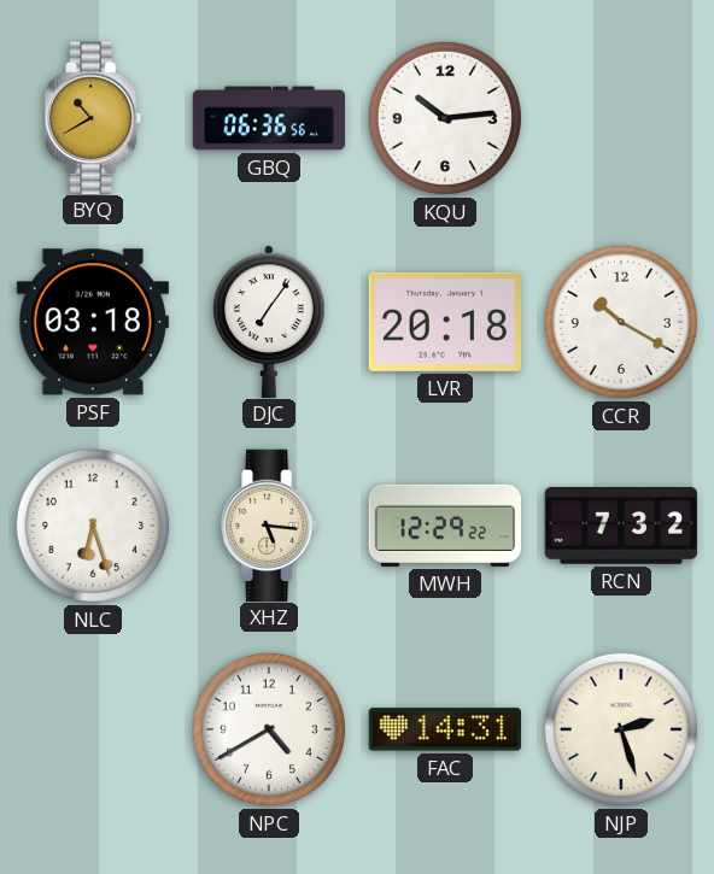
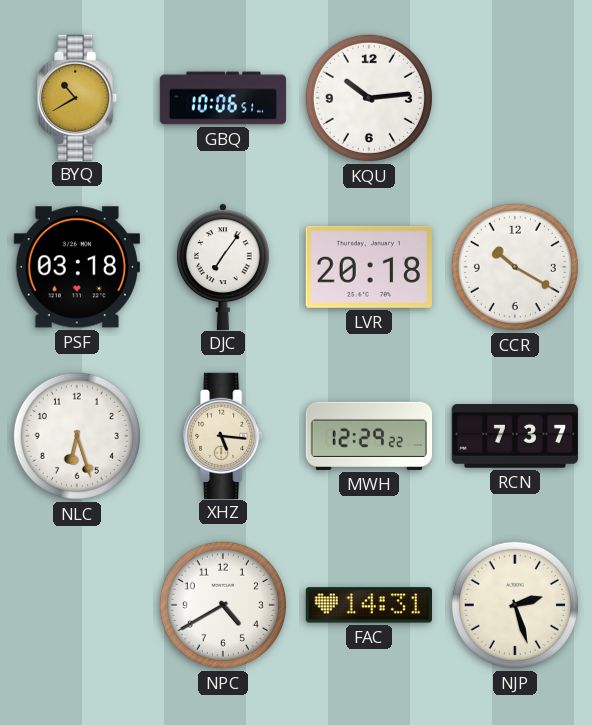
GBQ: 06:36 -> 10:06
RCN: 7:32 -> 7:37
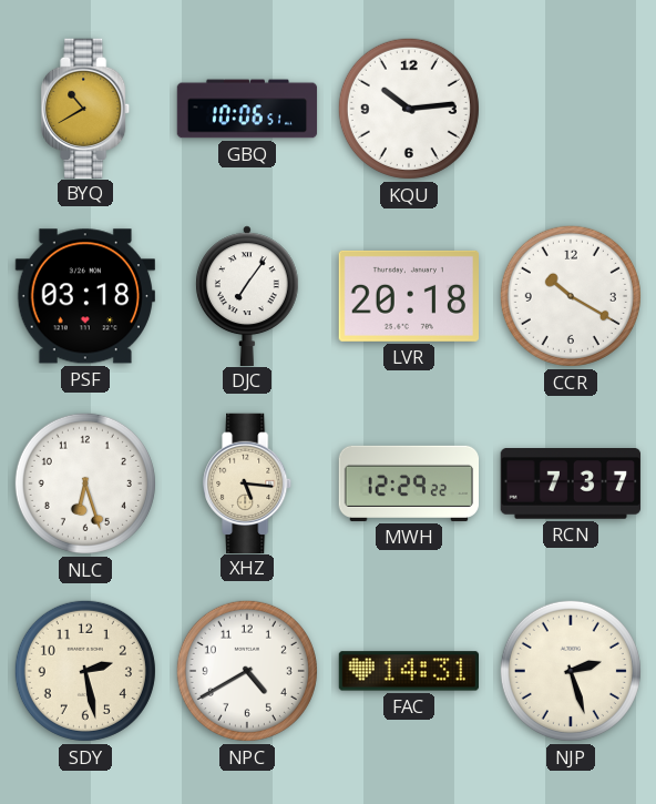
SDY: none -> 2:28
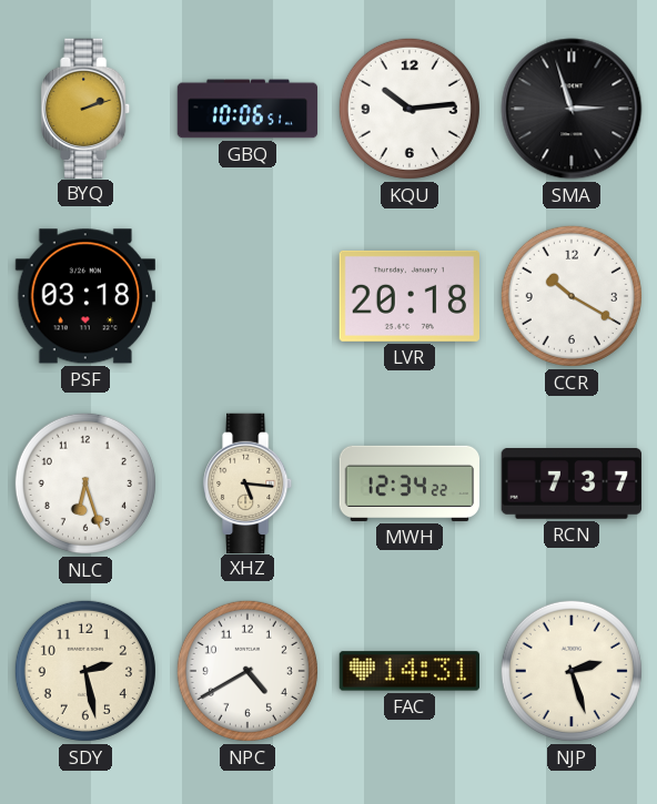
BYQ: 10:40 -> 2:12
SMA: none -> 2:57
DJC: 7:06 -> none
MWH: 12:29 -> 12:34
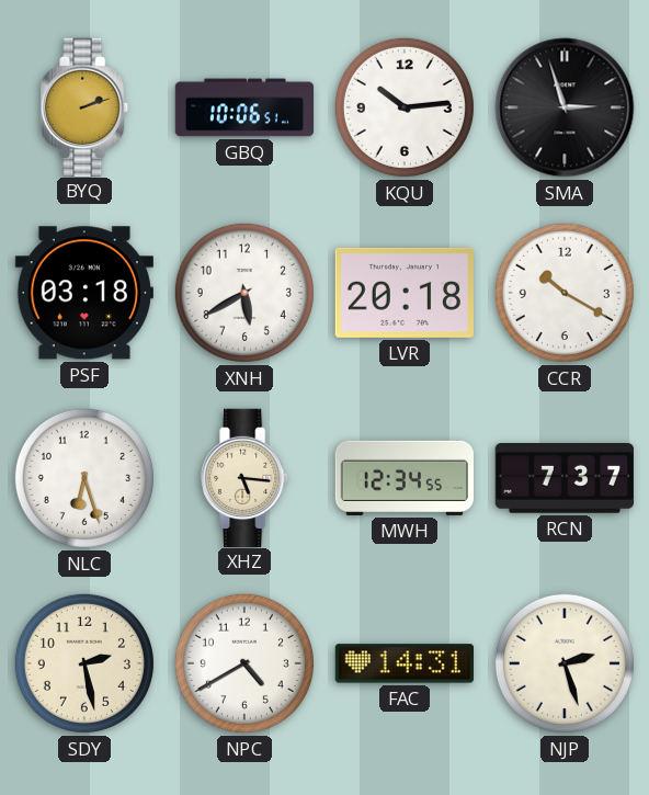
XNH: none -> 5:40
MWH: 12:34:22 -> 12:34:55
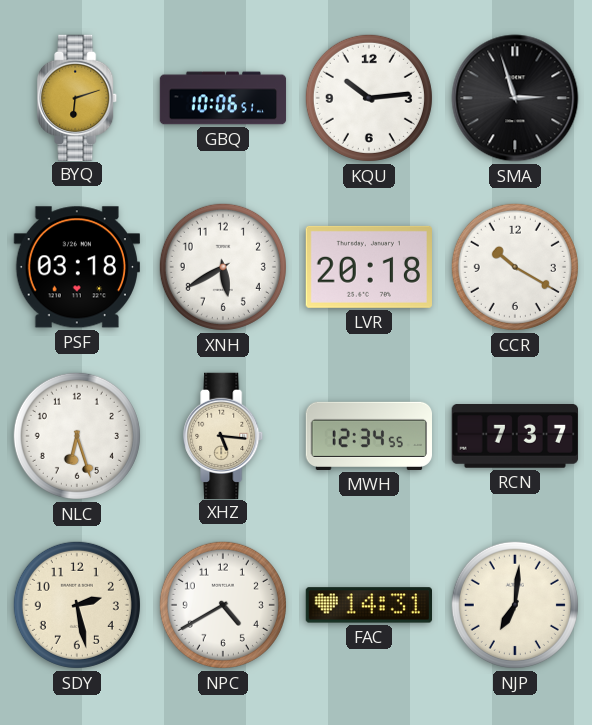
BYQ: 2:12 -> 6:12
NJP: 2:27 -> 7:01
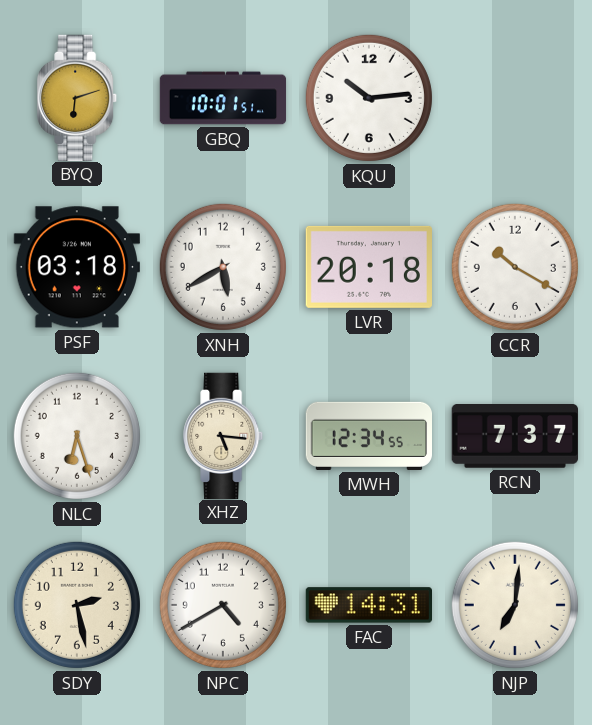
GBQ: 10:06 -> 10:01
SMA: 2:57 -> none
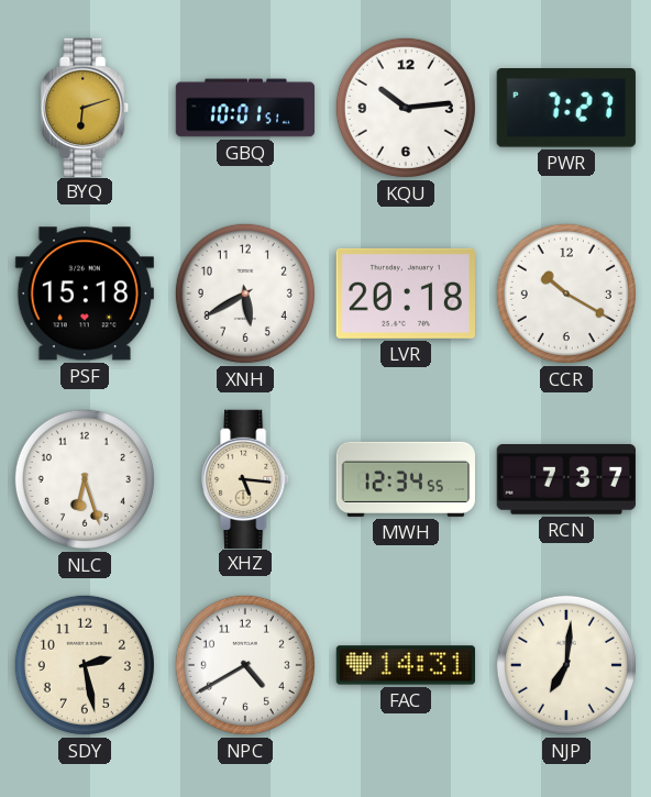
PWR: none -> 7:27
PSF: 03:18 -> 15:18
